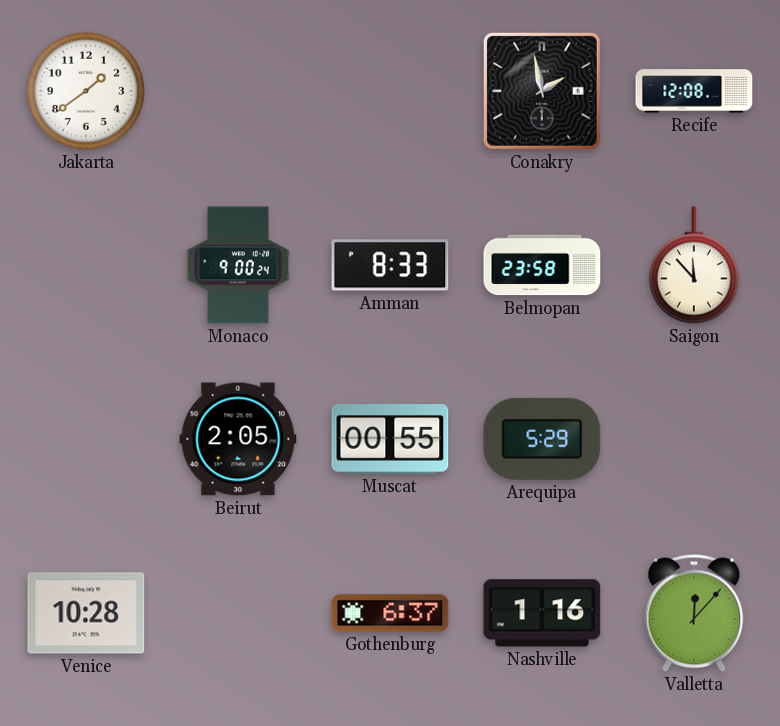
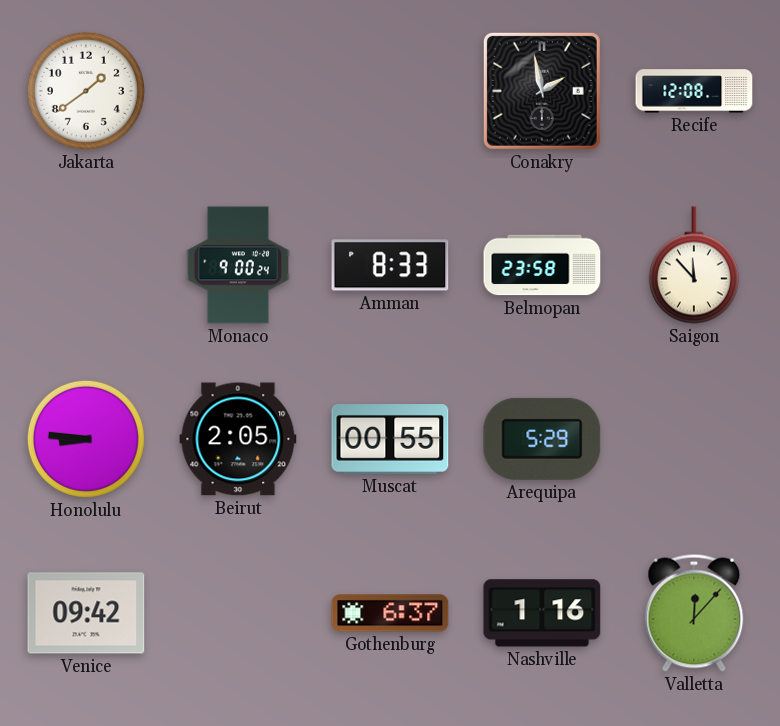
Honolulu: none -> 8:46
Venice: 10:28 -> 09:42
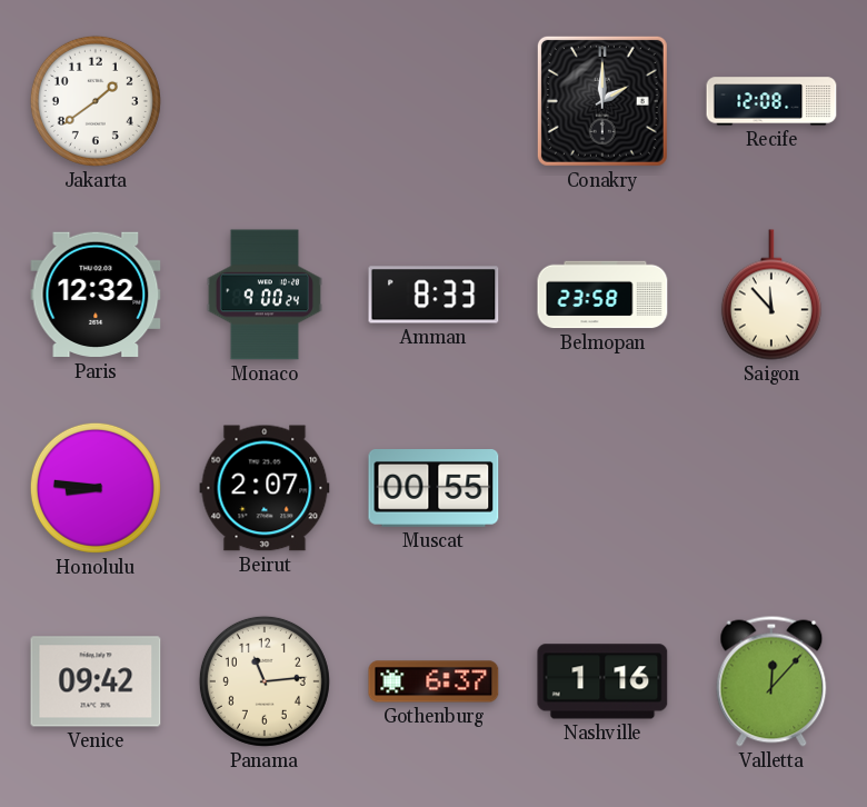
Conakry: 1:58 -> 2:00
Paris: none -> 12:32
Beirut: 2:05 -> 2:07
Arequipa: 5:29 -> none
Panama: none -> 11:14
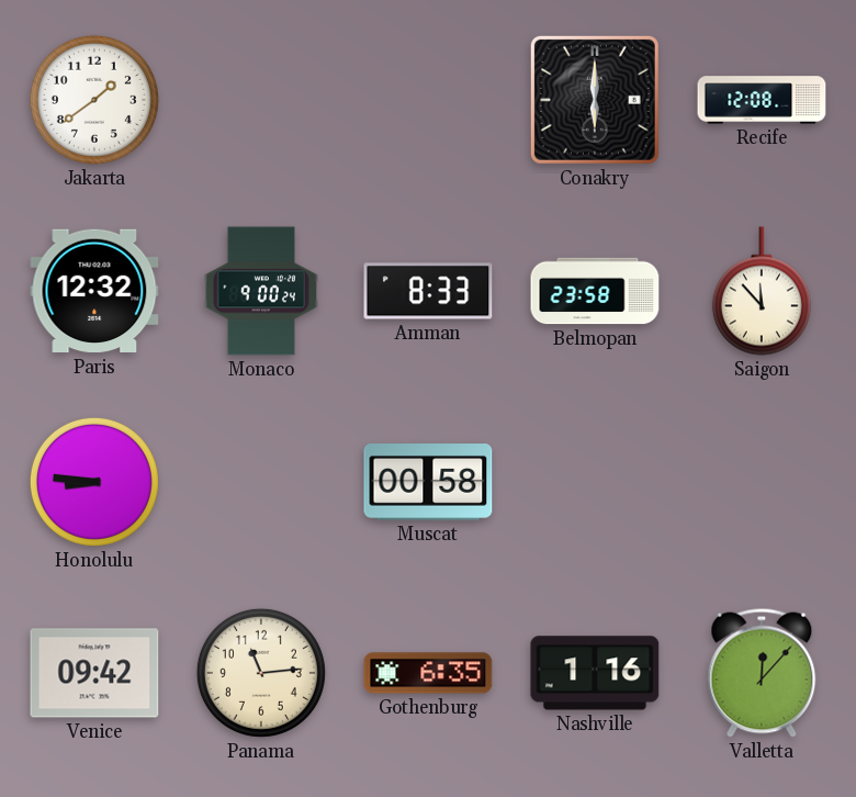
Conakry: 2:00 -> 6:00
Beirut: 2:07 -> none
Muscat: 00:55 -> 00:58
Gothenburg: 6:37 -> 6:35
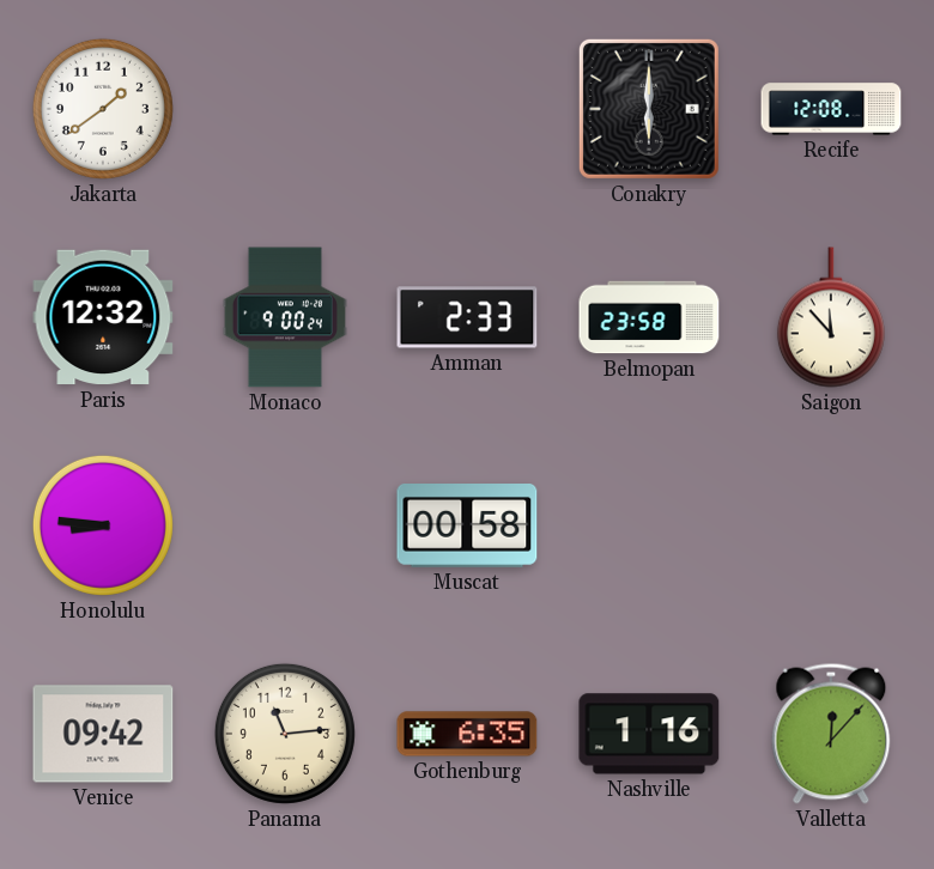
Amman: 8:33 -> 2:33
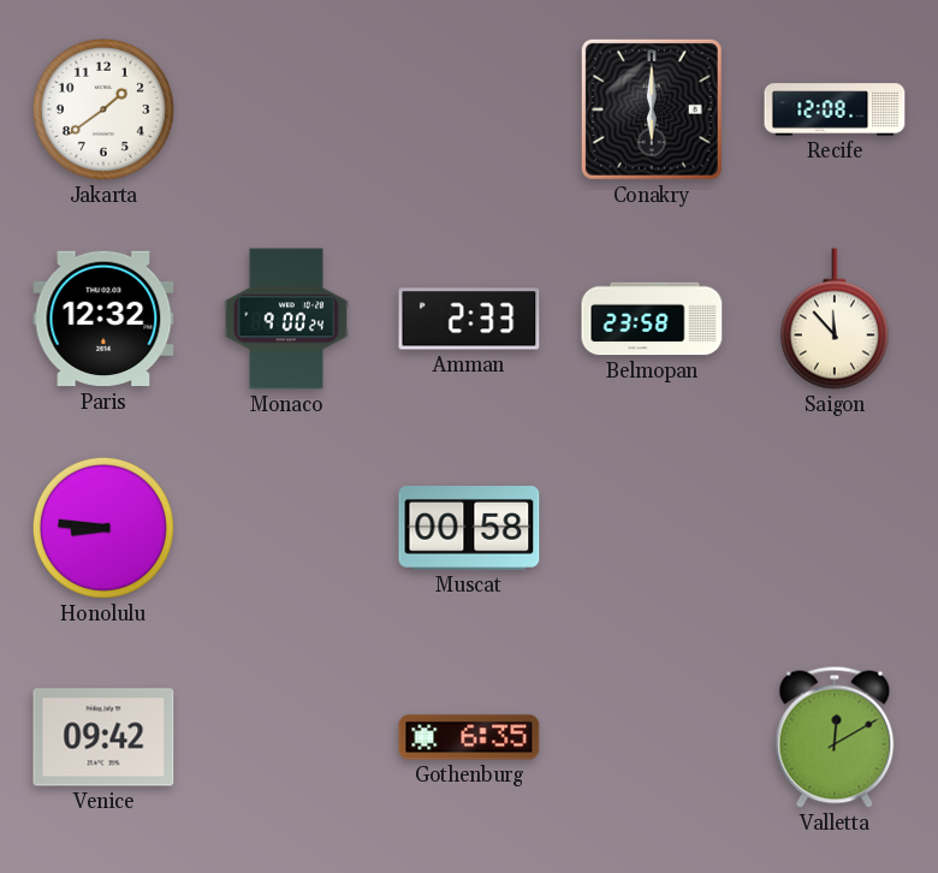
Panama: 11:14 -> none
Nashville: 1:16 -> none
Valletta: 12:07 -> 12:10
